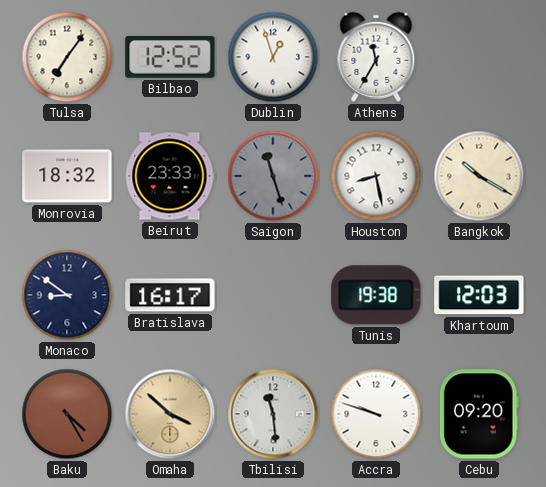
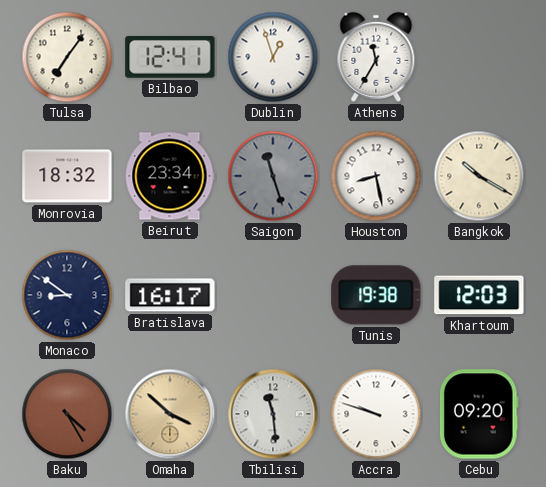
Bilbao: 12:52 -> 12:41
Beirut: 23:33 -> 23:34
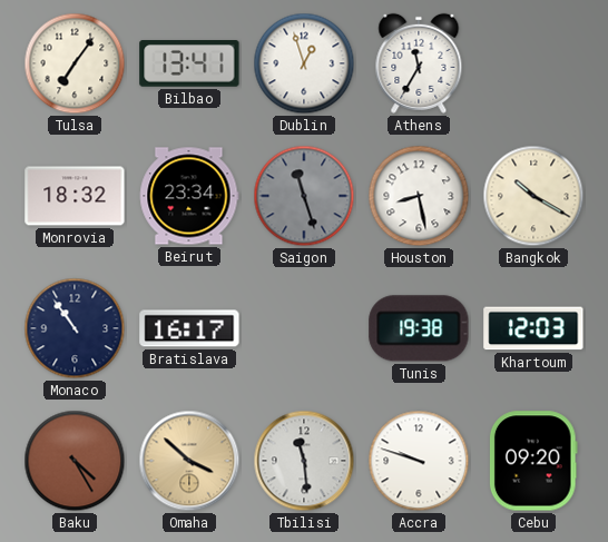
Bilbao: 12:41 -> 13:41
Monaco: 8:51 -> 10:54
